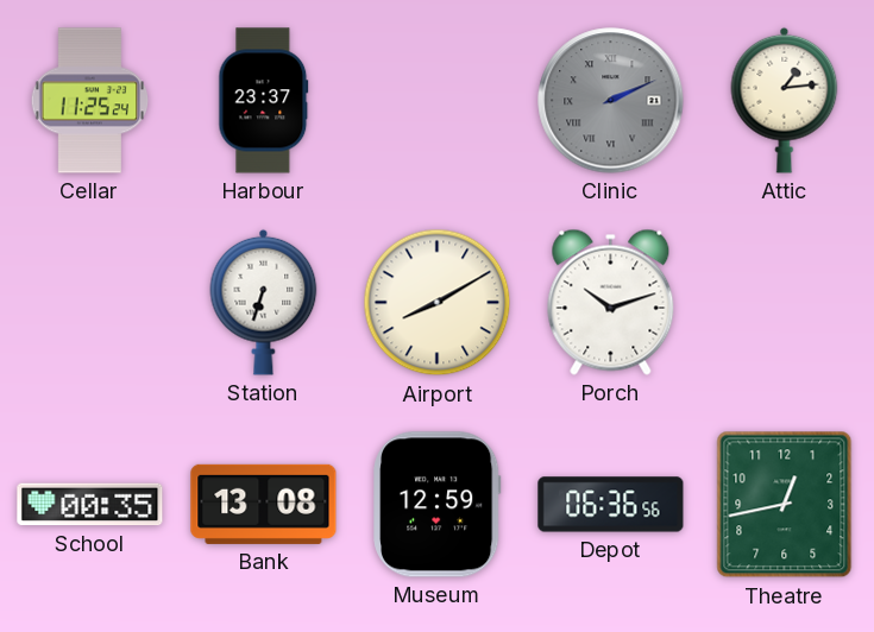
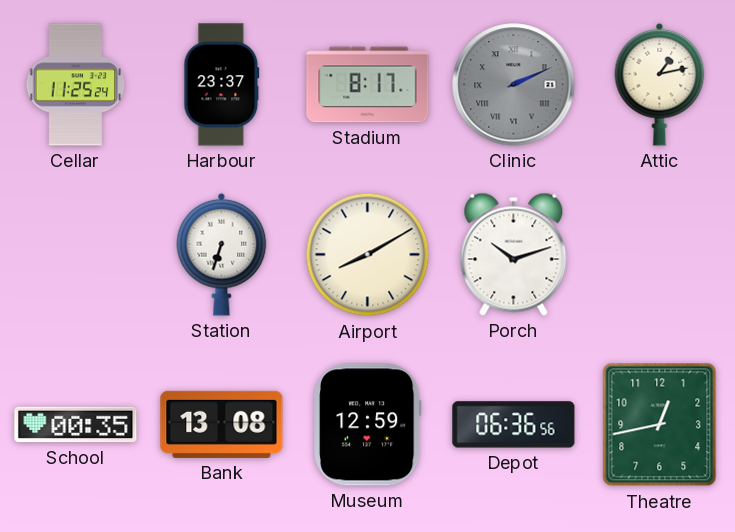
Stadium: none -> 8:17
Attic: 1:14 -> 1:13
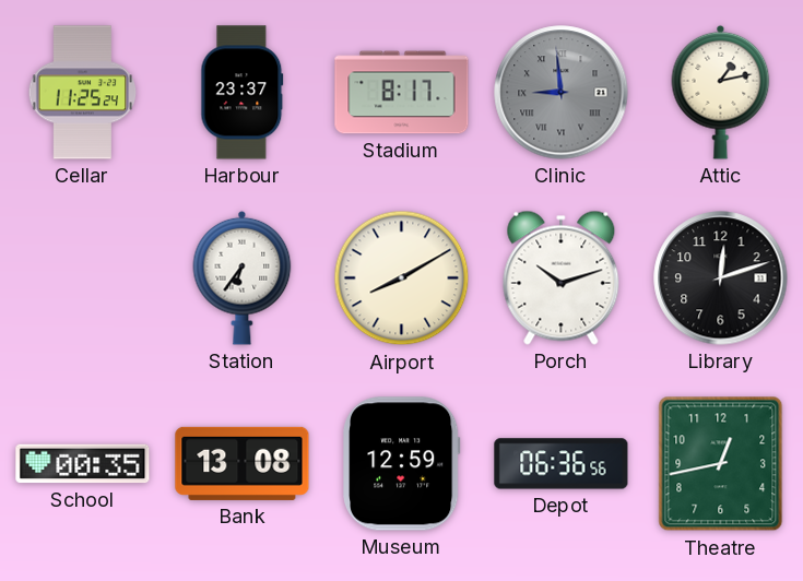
Clinic: 2:11 -> 8:59
Station: 6:33 -> 6:36
Library: none -> 12:12
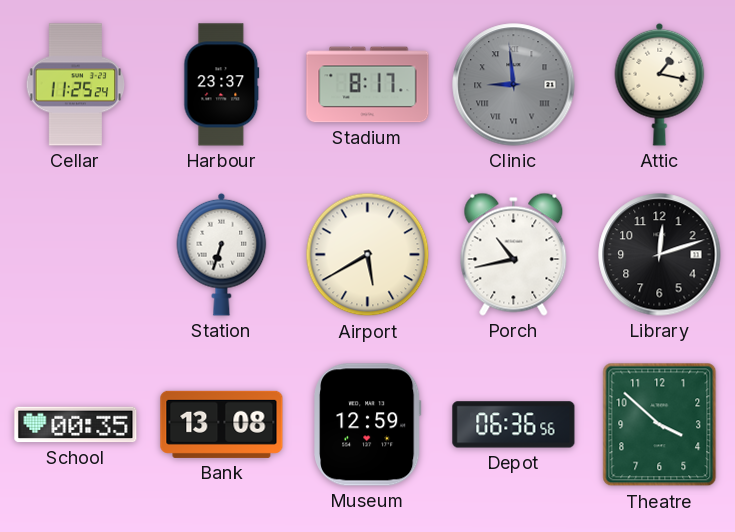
Attic: 1:13 -> 1:17
Station: 6:36 -> 6:33
Airport: 8:10 -> 5:40
Porch: 10:12 -> 10:43
Theatre: 12:43 -> 3:52
